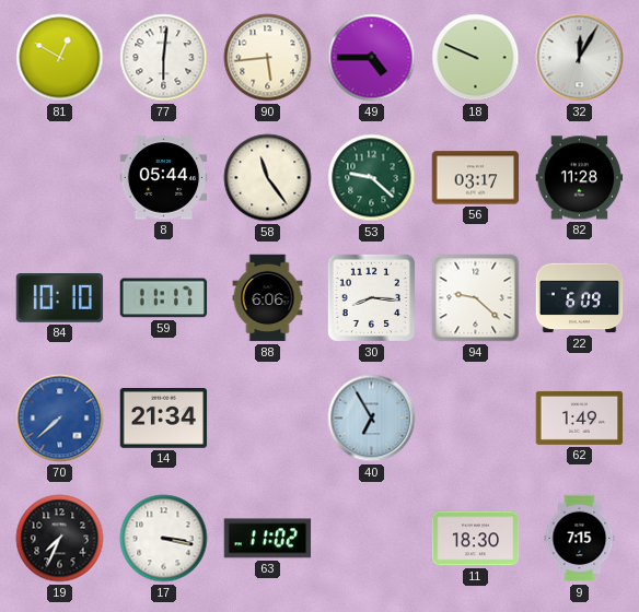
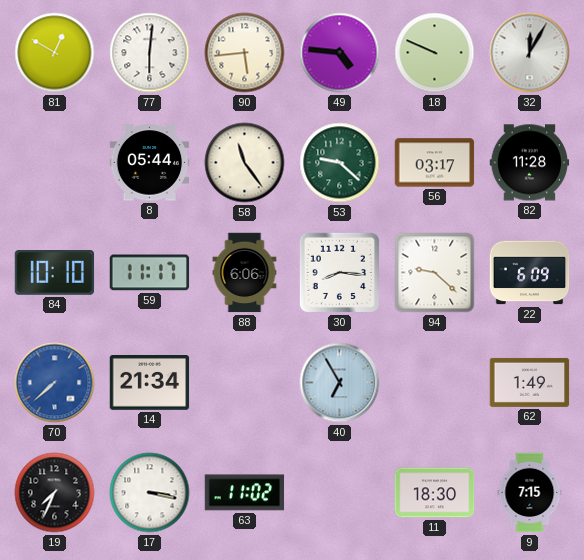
49: 4:45 -> 4:46
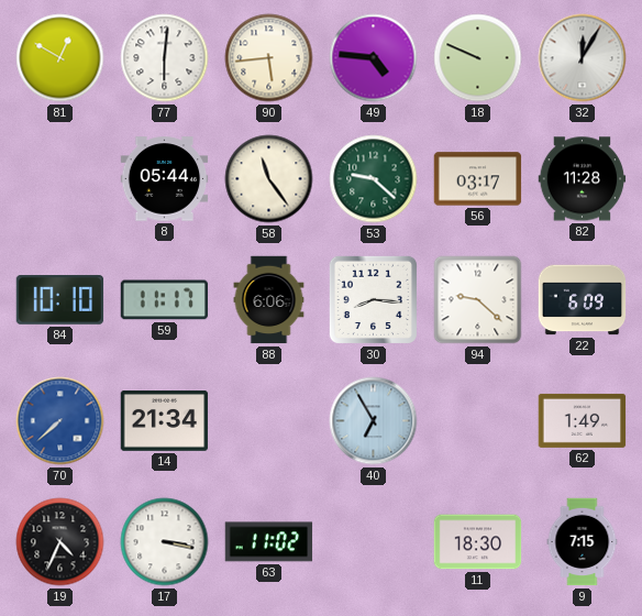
19: 7:34 -> 4:34
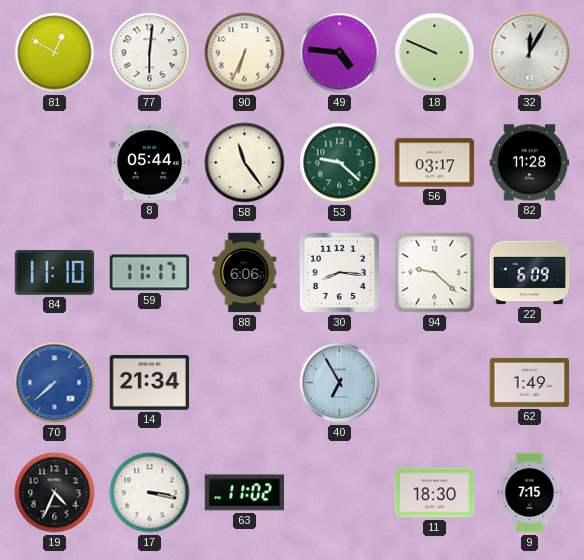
90: 5:44 -> 6:34
84: 10:10 -> 11:10
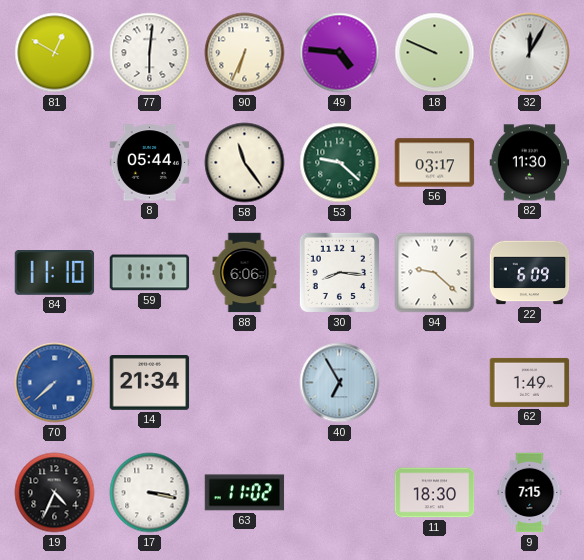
82: 11:28 -> 11:30
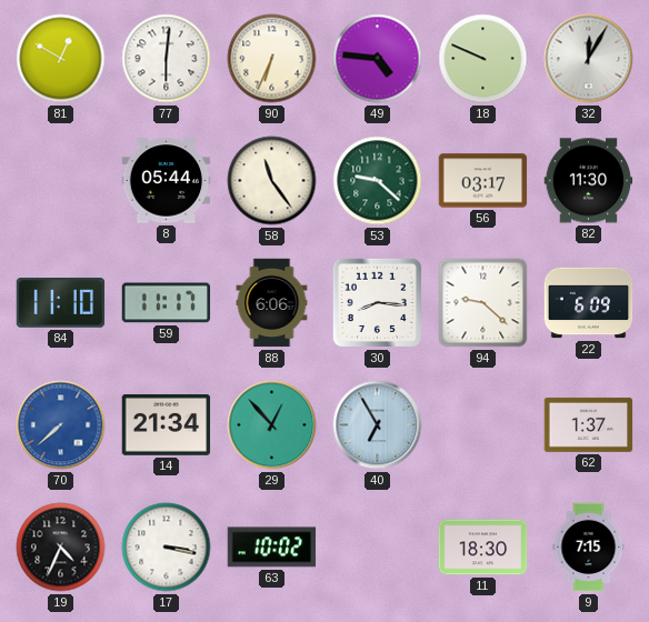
29: none -> 12:53
62: 1:49 -> 1:37
63: 11:02 -> 10:02
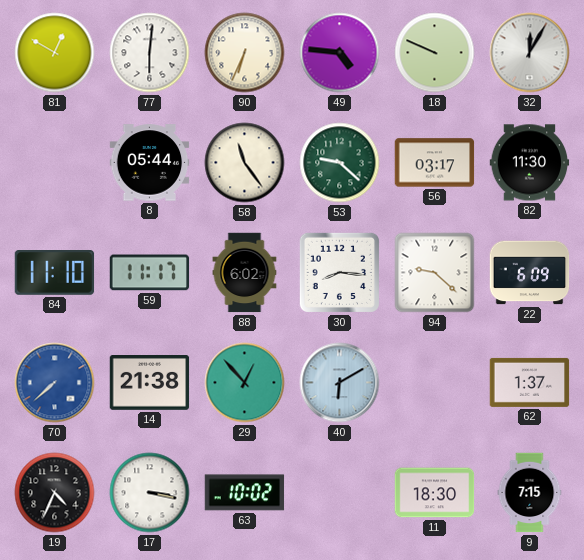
88: 6:06 -> 6:02
14: 21:34 -> 21:38
40: 6:55 -> 6:10
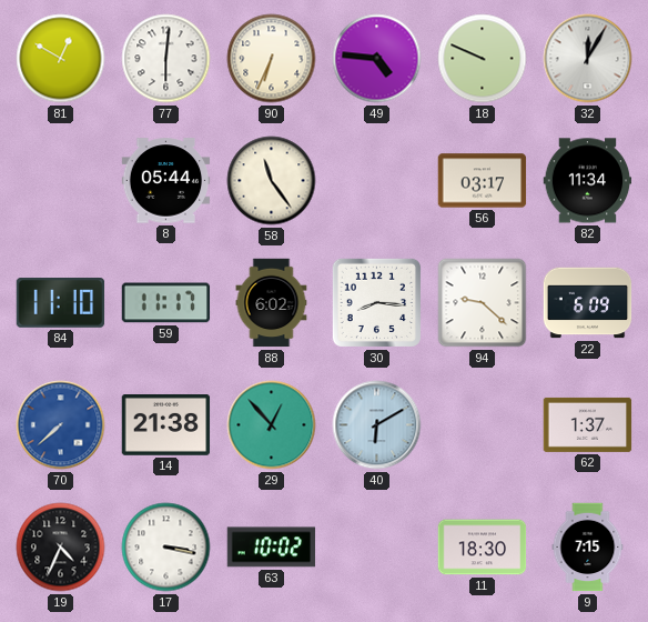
53: 9:22 -> none
82: 11:30 -> 11:34
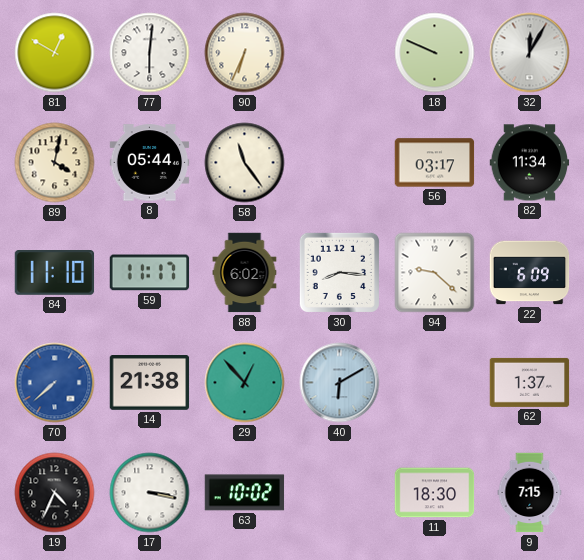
49: 4:46 -> none
89: none -> 4:02
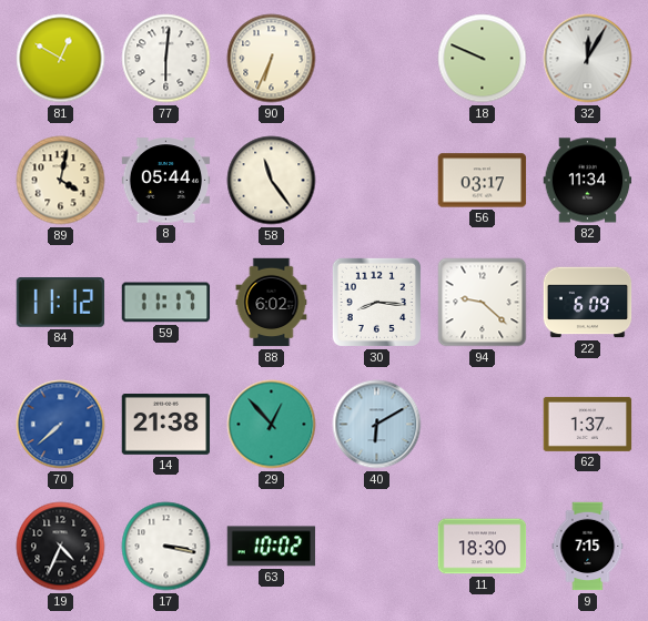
84: 11:10 -> 11:12
